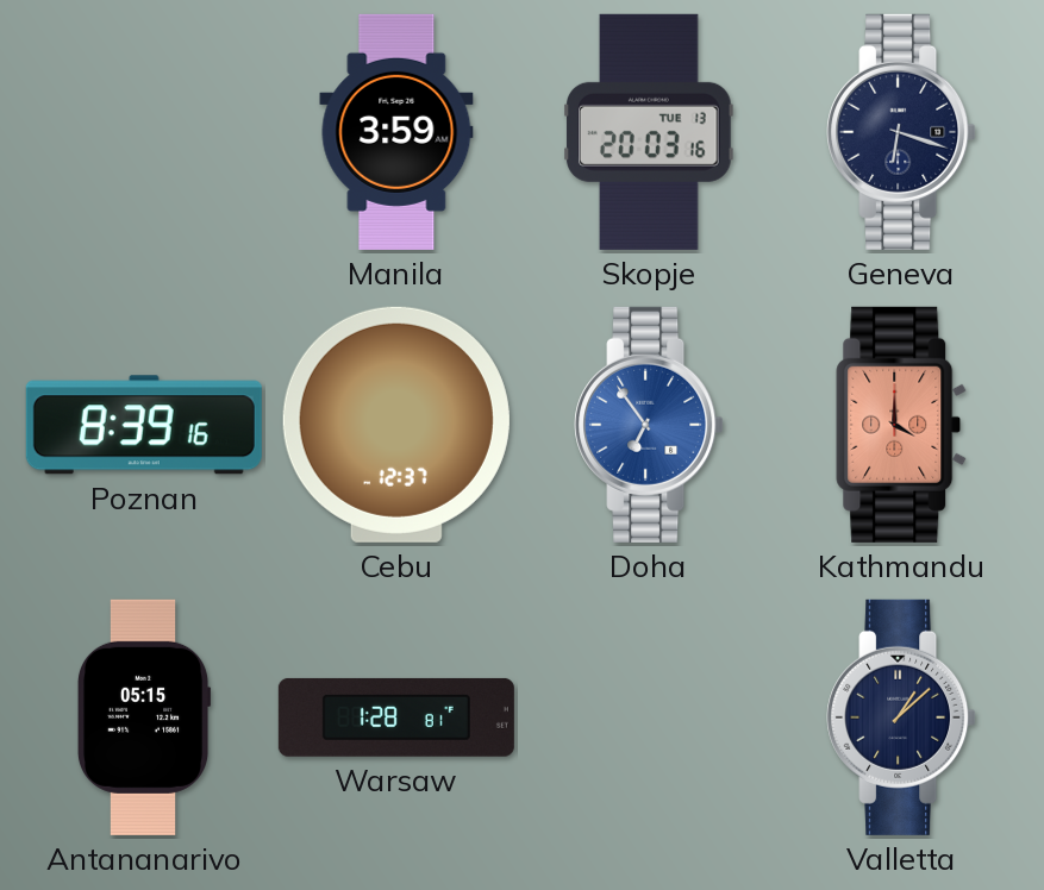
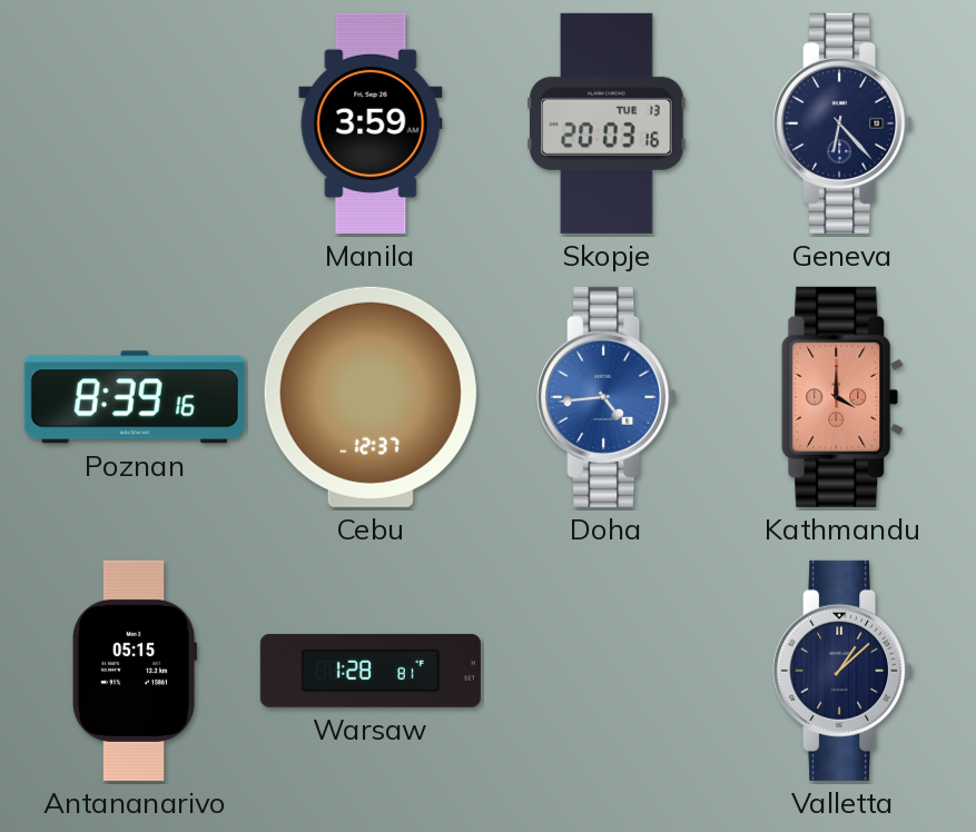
Geneva: 6:18 -> 6:23
Doha: 6:54 -> 4:44
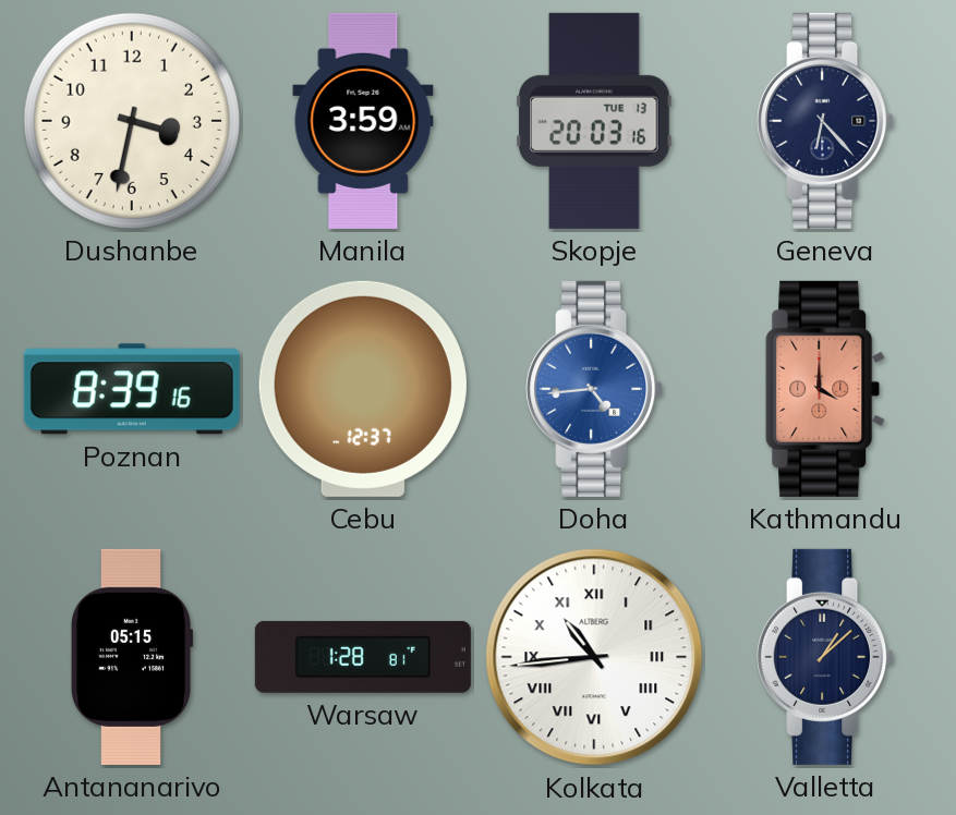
Dushanbe: none -> 3:32
Kolkata: none -> 10:44
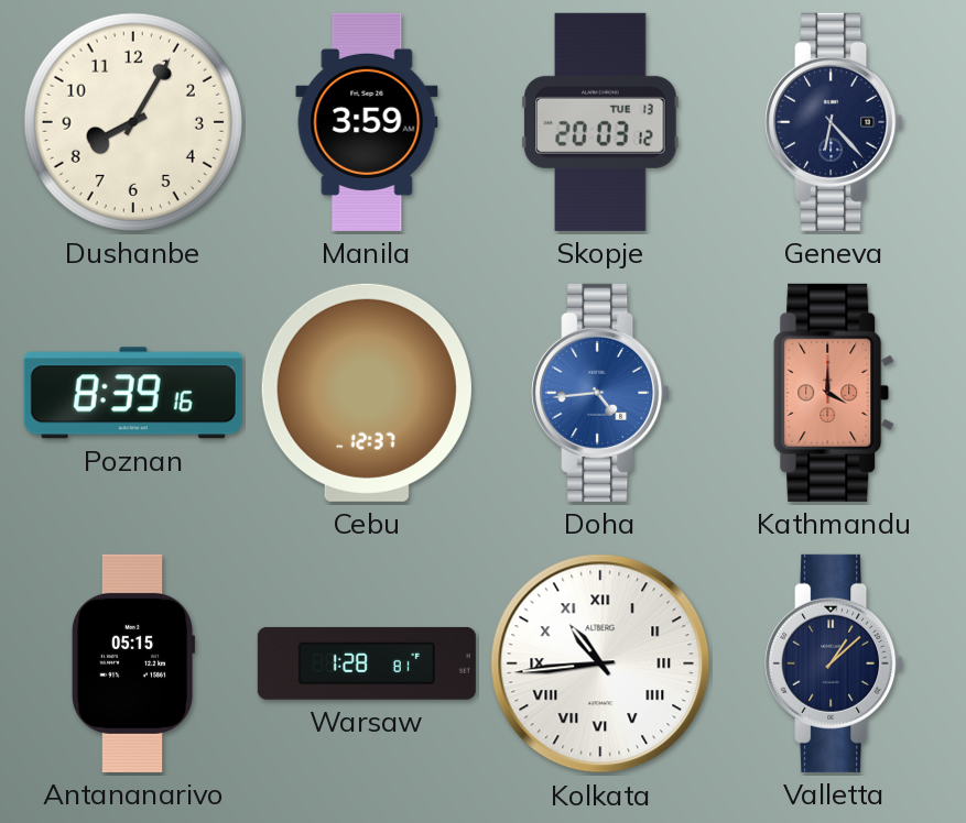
Dushanbe: 3:32 -> 8:05
Skopje: 20:03:16 -> 20:03:12
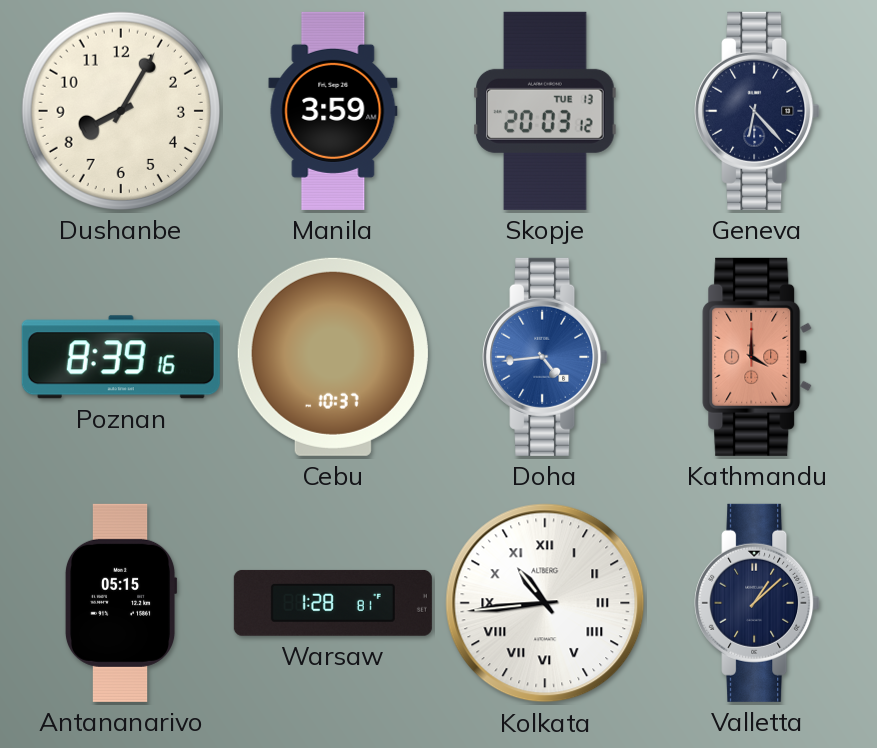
Cebu: 12:37 -> 10:37
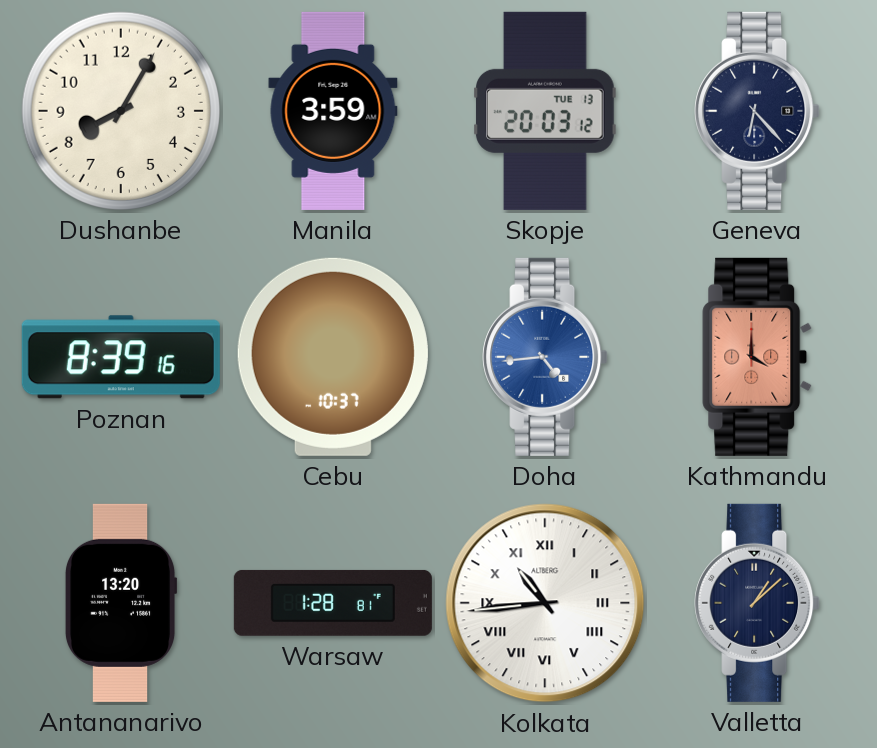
Antananarivo: 05:15 -> 13:20
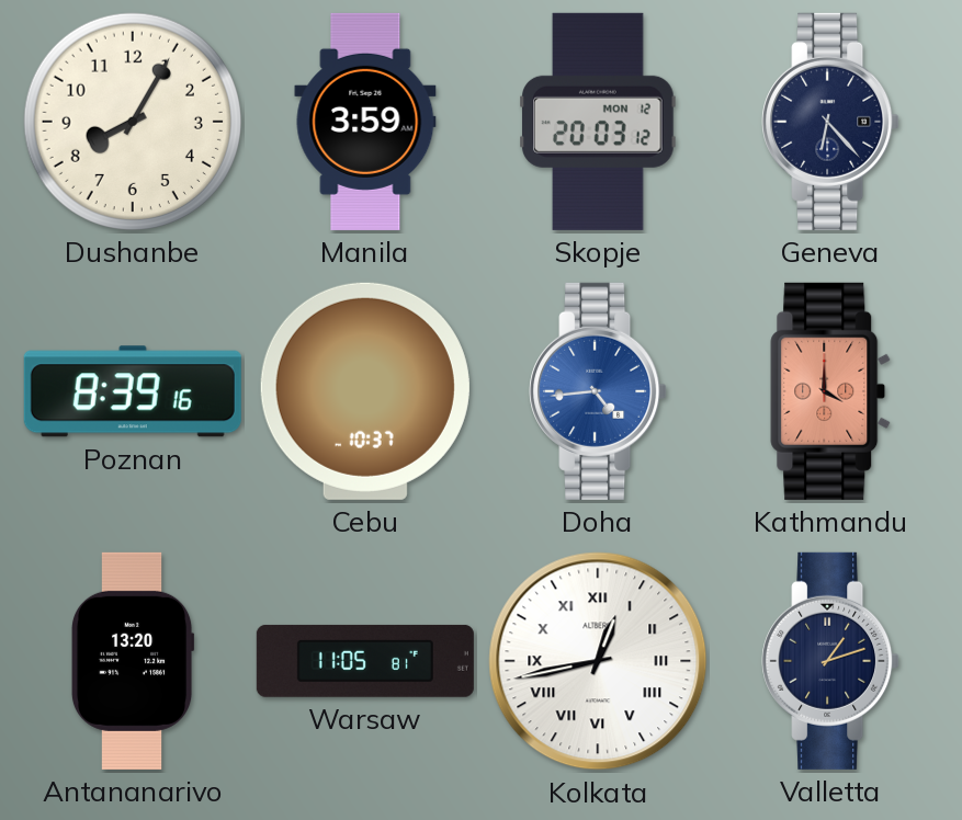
Skopje date: TUE 13 -> MON 12
Warsaw: 1:28 -> 11:05
Kolkata: 10:44 -> 12:43
Valletta: 1:08 -> 1:12
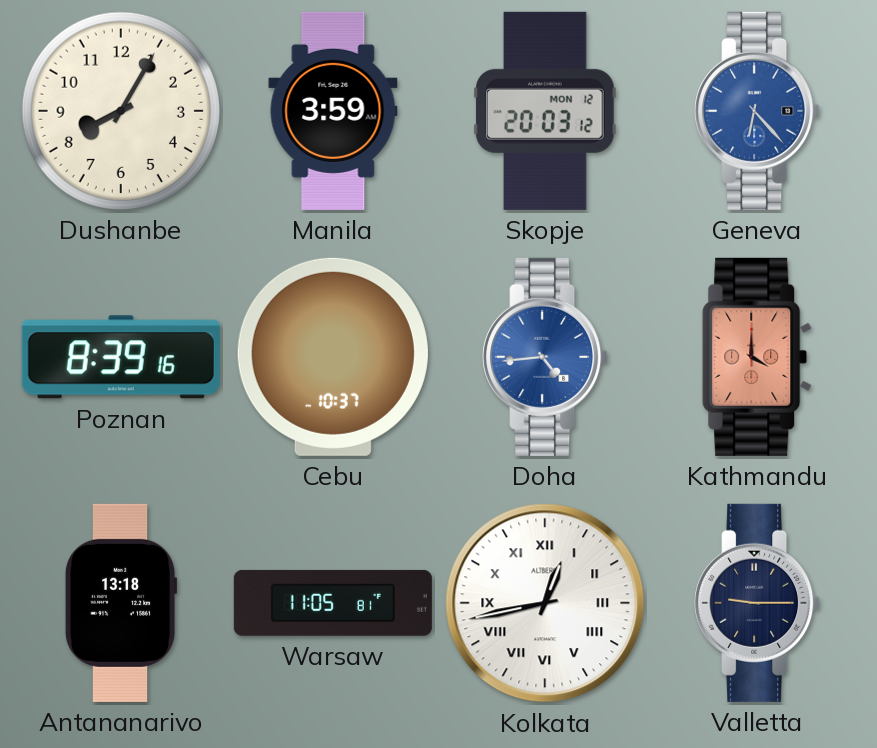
Geneva dial: navy -> blue
Antananarivo: 13:20 -> 13:18
Valletta: 1:12 -> 9:15
